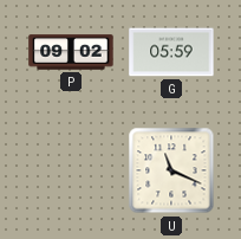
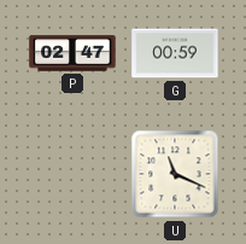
P: 09:02 -> 02:47
G: 05:59 -> 00:59
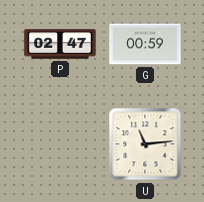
U: 11:19 -> 11:14
